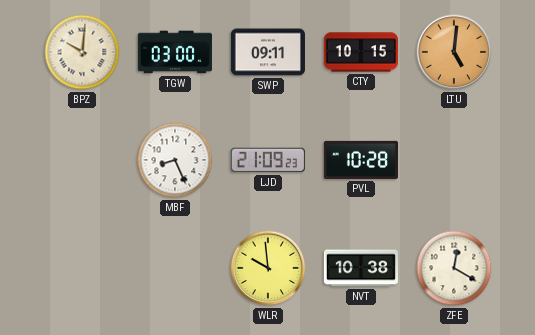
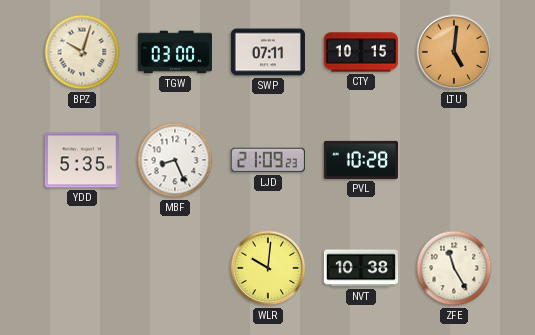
BPZ: 10:01 -> 10:03
SWP: 09:11 -> 07:11
YDD: none -> 5:35
WLR: 9:59 -> 10:01
ZFE: 12:20 -> 11:25
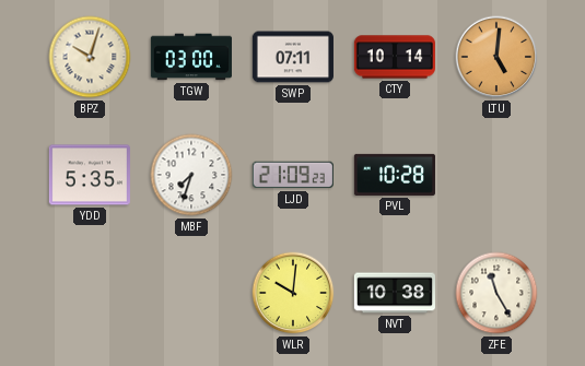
CTY: 10:15 -> 10:14
MBF: 8:26 -> 7:33
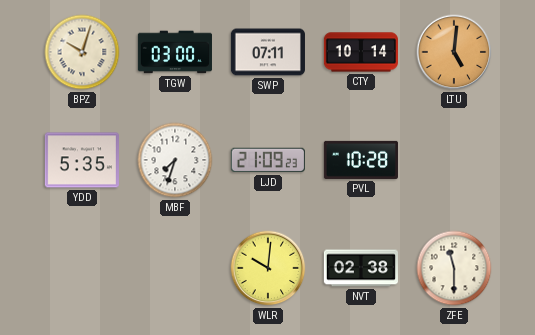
NVT: 10:38 -> 02:38
ZFE: 11:25 -> 11:30
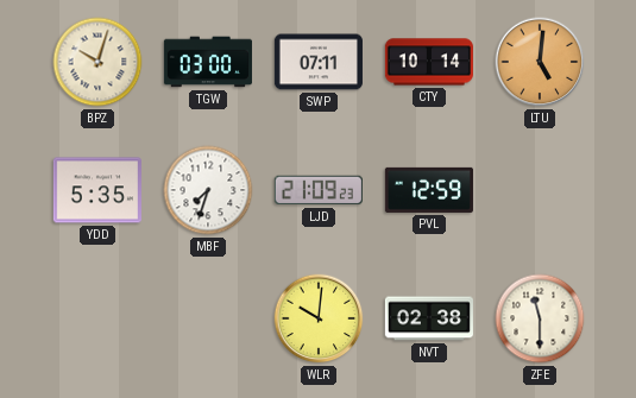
PVL: 10:28 -> 12:59
